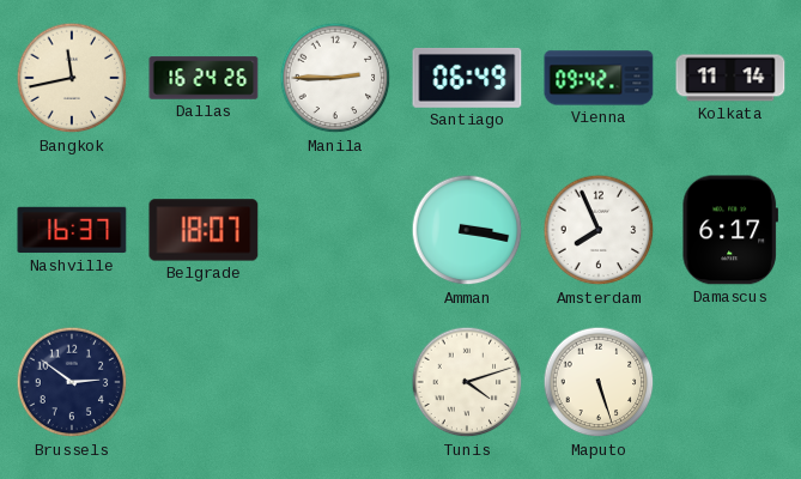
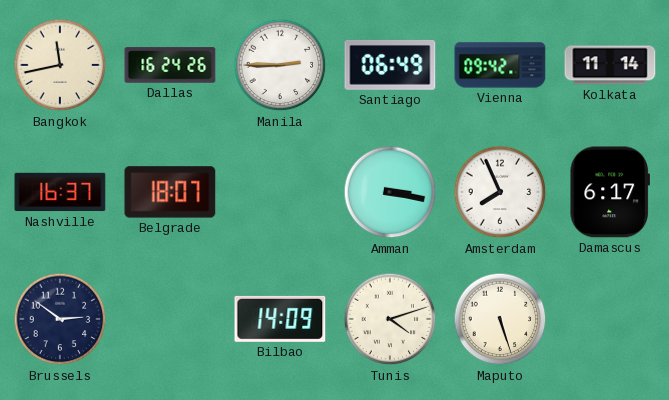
Bilbao: none -> 14:09
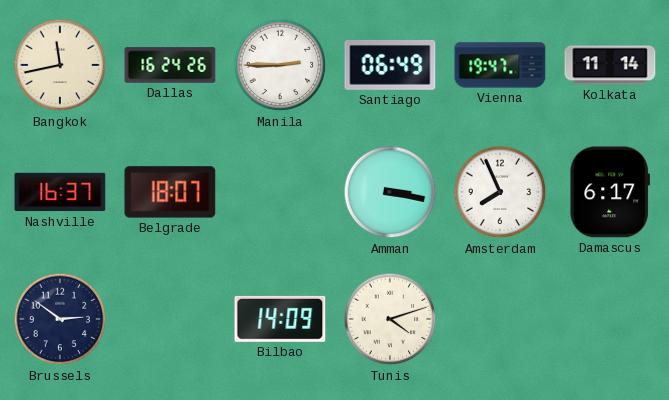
Vienna: 09:42 -> 19:47
Maputo: 5:27 -> none
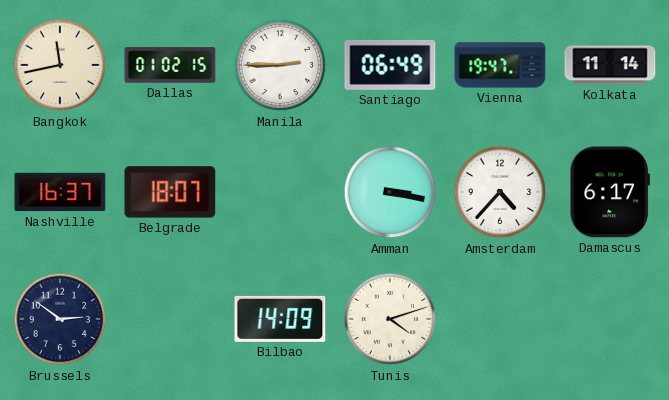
Dallas: 16:24 -> 01:02
Amsterdam: 7:56 -> 4:37
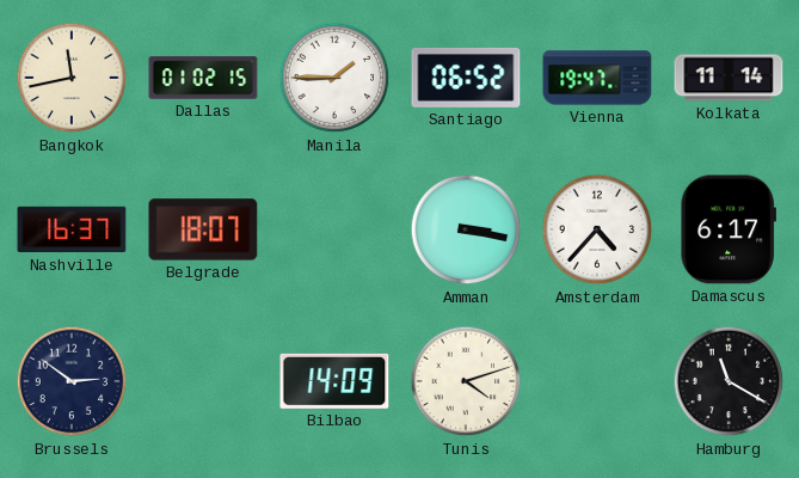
Manila: 2:45 -> 1:45
Santiago: 06:49 -> 06:52
Hamburg: none -> 11:20
